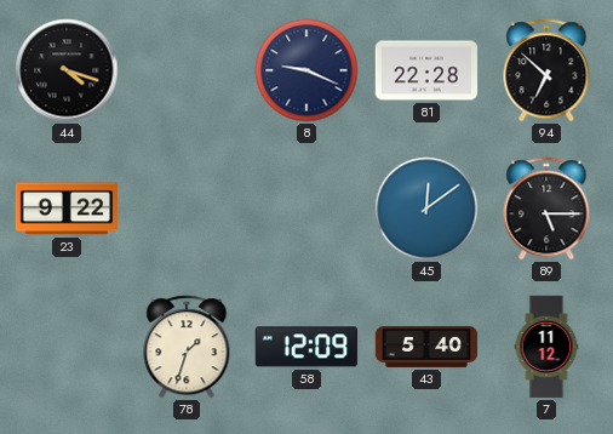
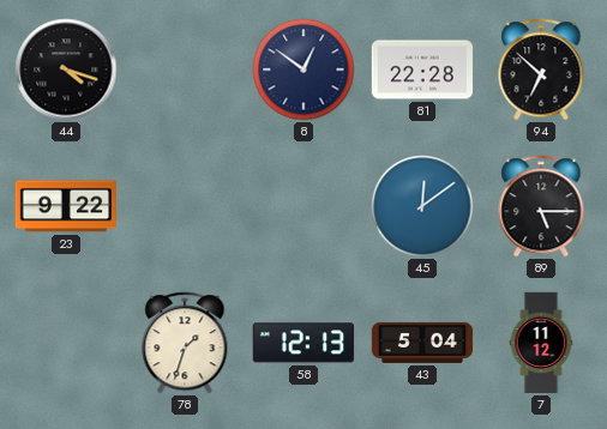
8: 9:19 -> 12:51
58: 12:09 -> 12:13
43: 5:40 -> 5:04
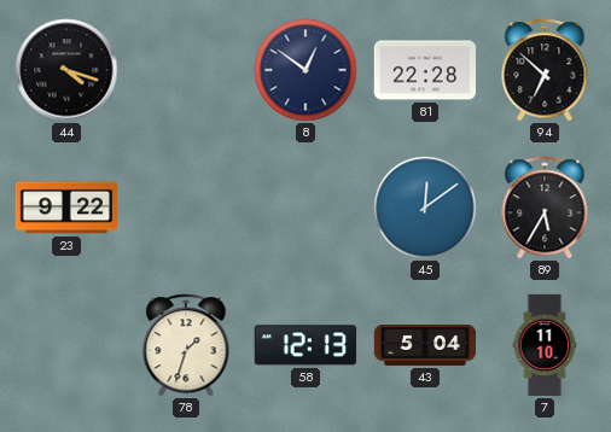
89: 5:15 -> 5:35
7: 11:12 -> 11:10
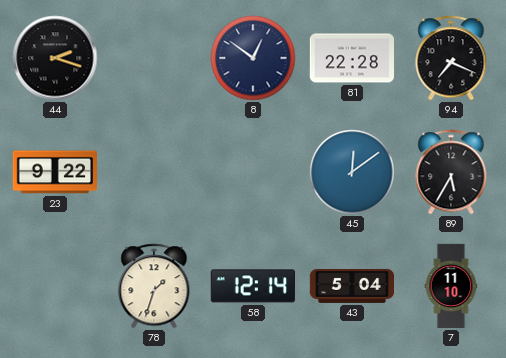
44: 4:18 -> 2:18
94: 6:52 -> 7:19
58: 12:13 -> 12:14
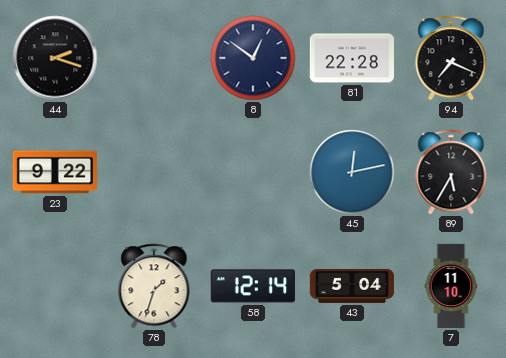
45: 12:09 -> 12:13
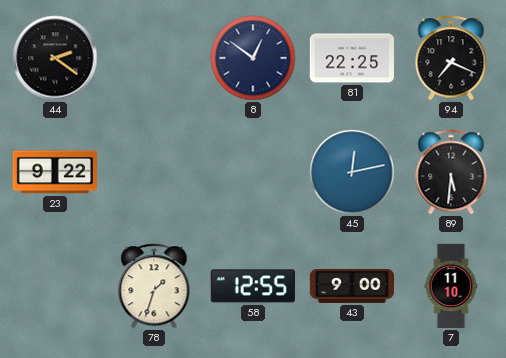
44: 2:18 -> 2:21
81: 22:28 -> 22:25
89: 5:35 -> 5:31
58: 12:14 -> 12:55
43: 5:04 -> 9:00
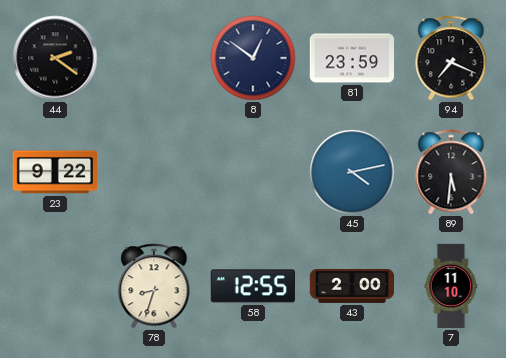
81: 22:25 -> 23:59
45: 12:13 -> 4:13
78: 1:33 -> 8:33
43: 9:00 -> 2:00
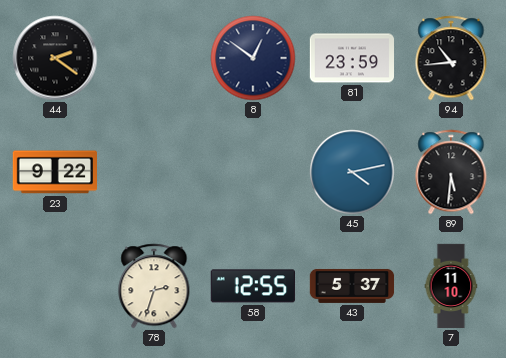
94: 7:19 -> 10:44
78: 8:33 -> 2:33
43: 2:00 -> 5:37
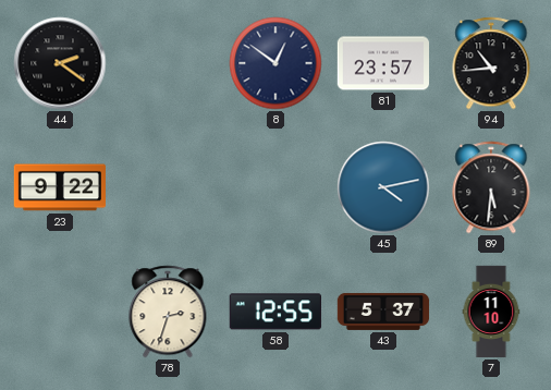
81: 23:59 -> 23:57
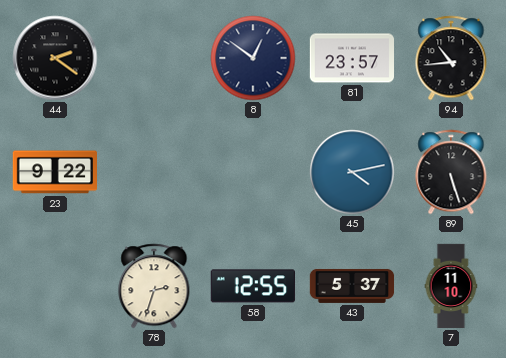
89: 5:31 -> 5:27
